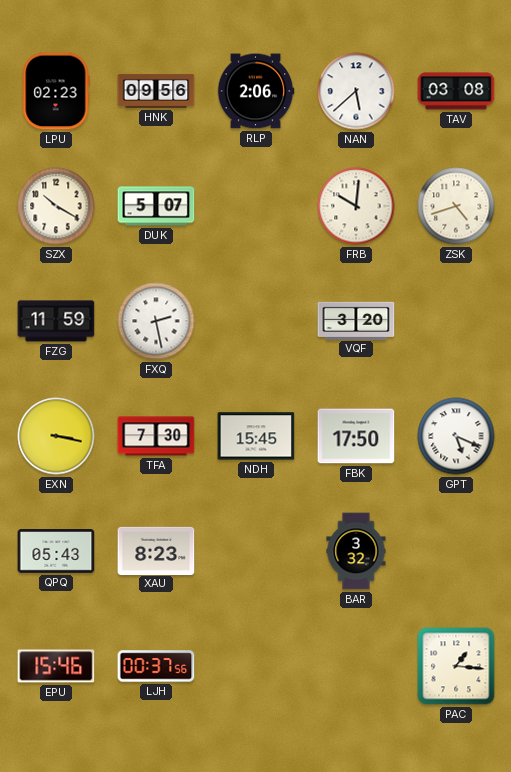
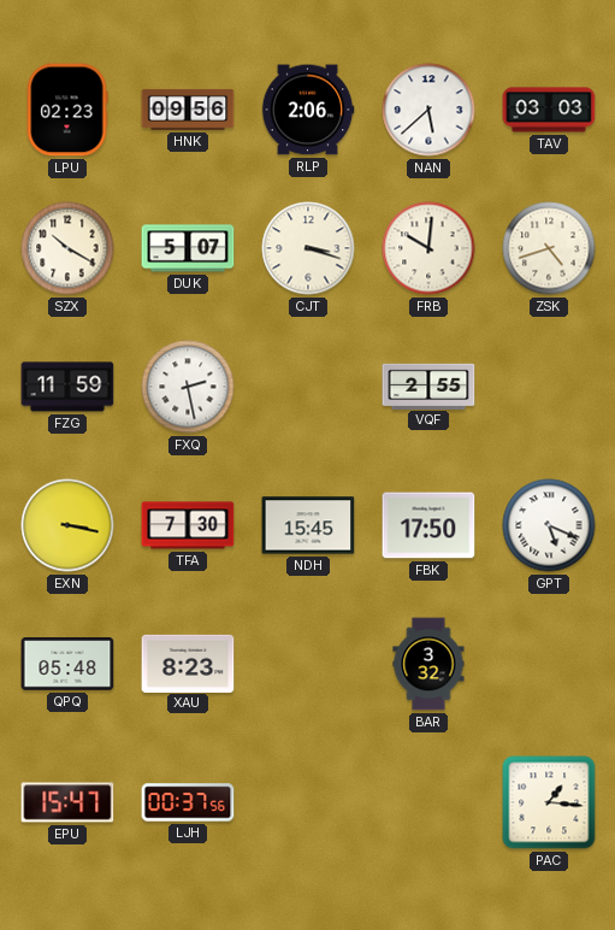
TAV: 03:08 -> 03:03
CJT: none -> 3:18
VQF: 3:20 -> 2:55
QPQ: 05:43 -> 05:48
EPU: 15:46 -> 15:47
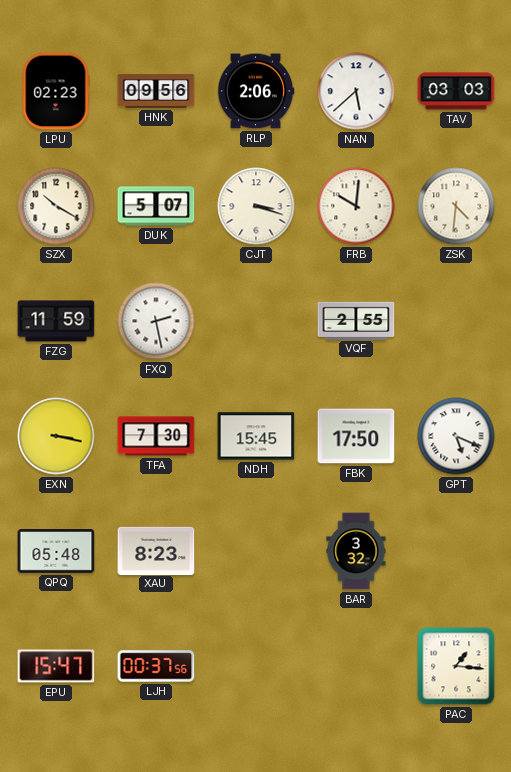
ZSK: 4:42 -> 4:31
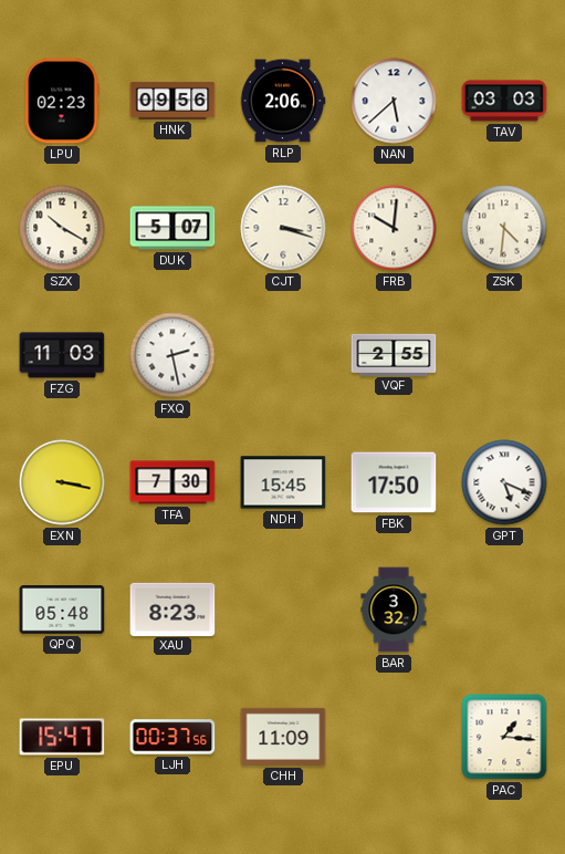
FZG: 11:59 -> 11:03
CHH: none -> 11:09
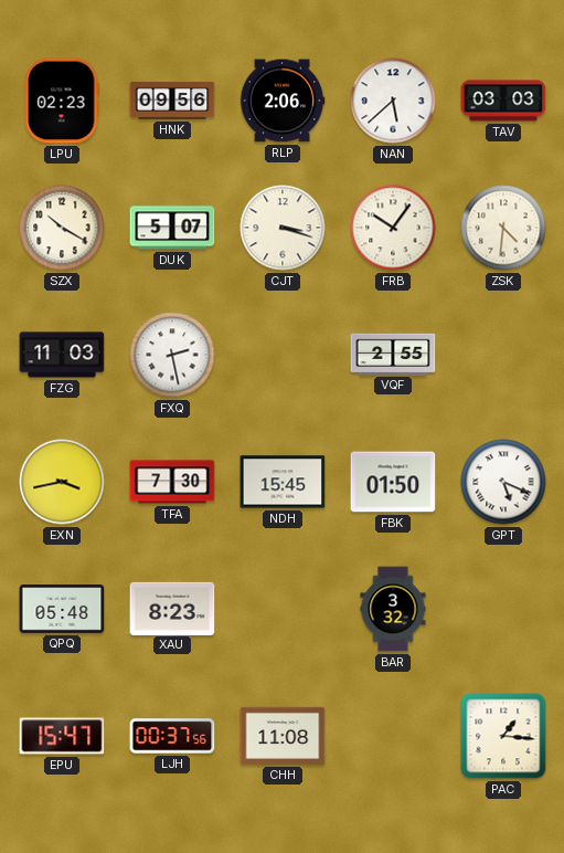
FRB: 10:01 -> 10:06
EXN: 3:17 -> 3:43
FBK: 17:50 -> 01:50
CHH: 11:09 -> 11:08
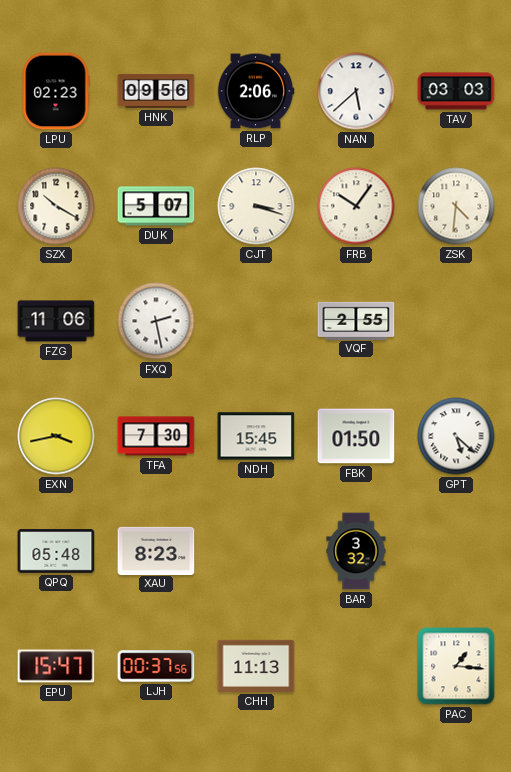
FZG: 11:03 -> 11:06
GPT: 5:19 -> 5:22
CHH: 11:08 -> 11:13
